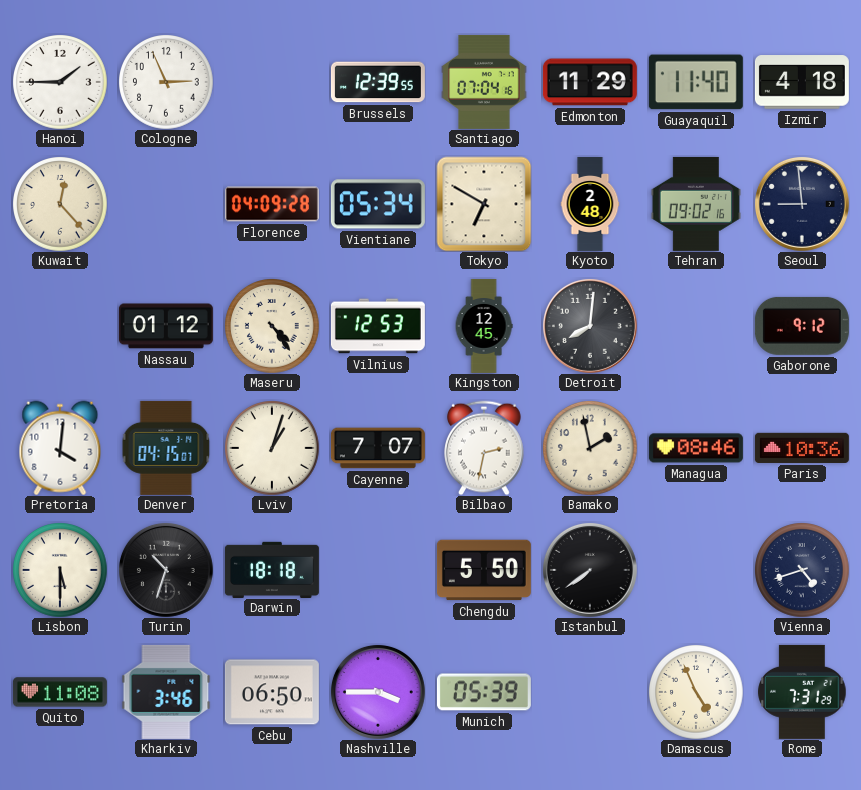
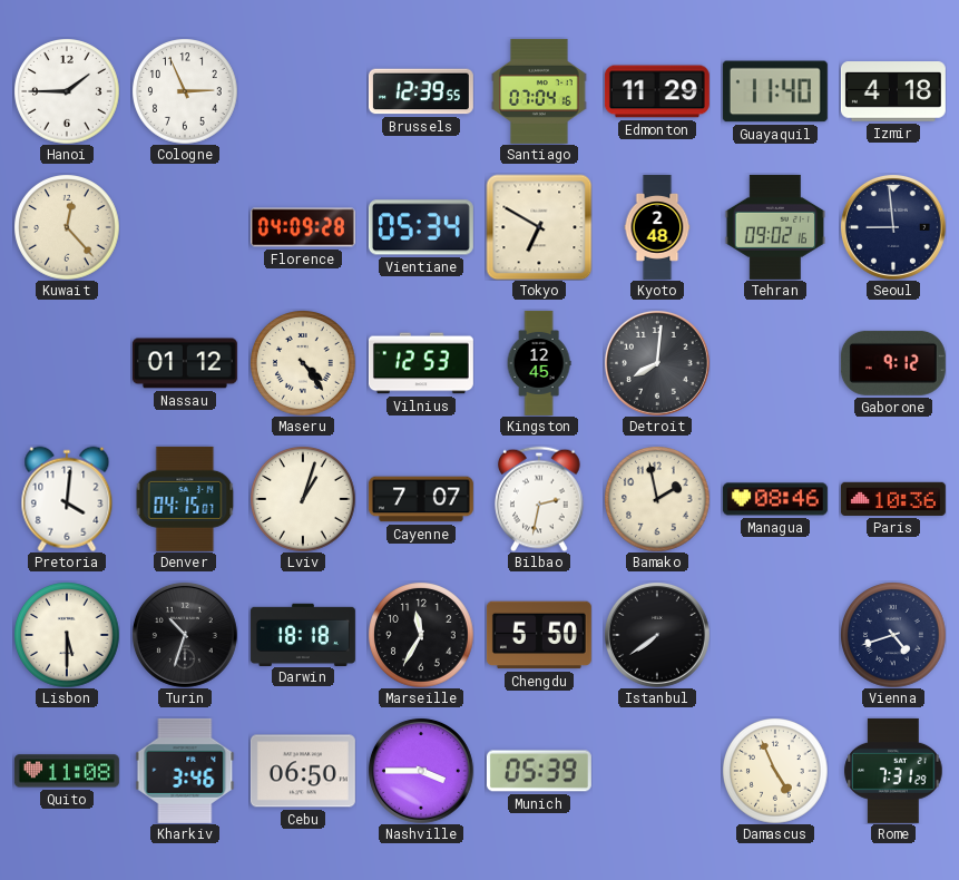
Marseille: none -> 11:35
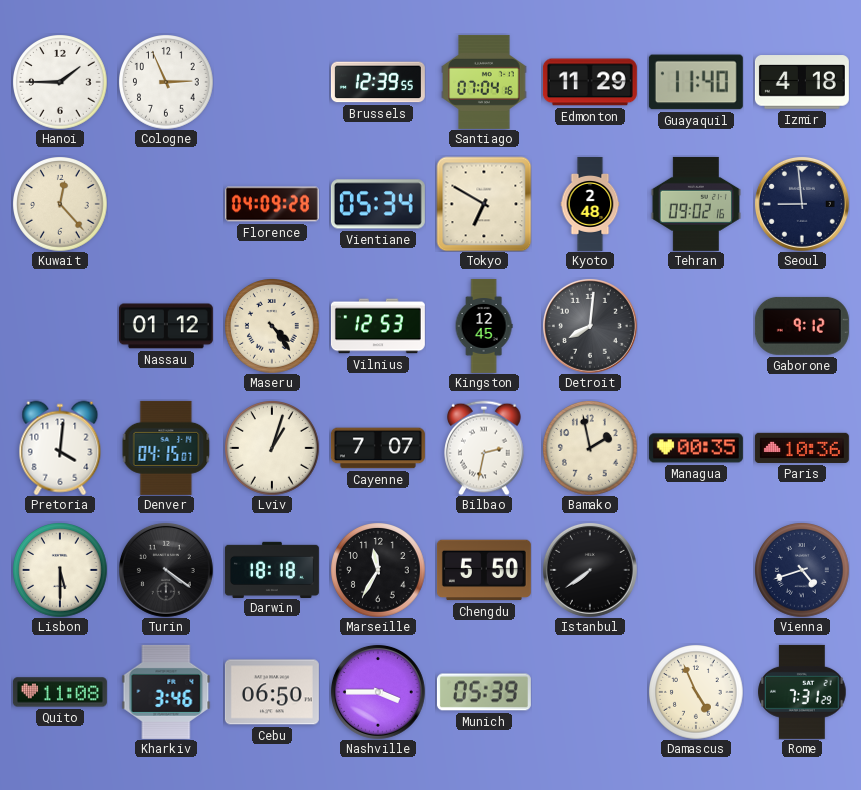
Managua: 08:46 -> 00:35
Turin: 10:33 -> 4:21
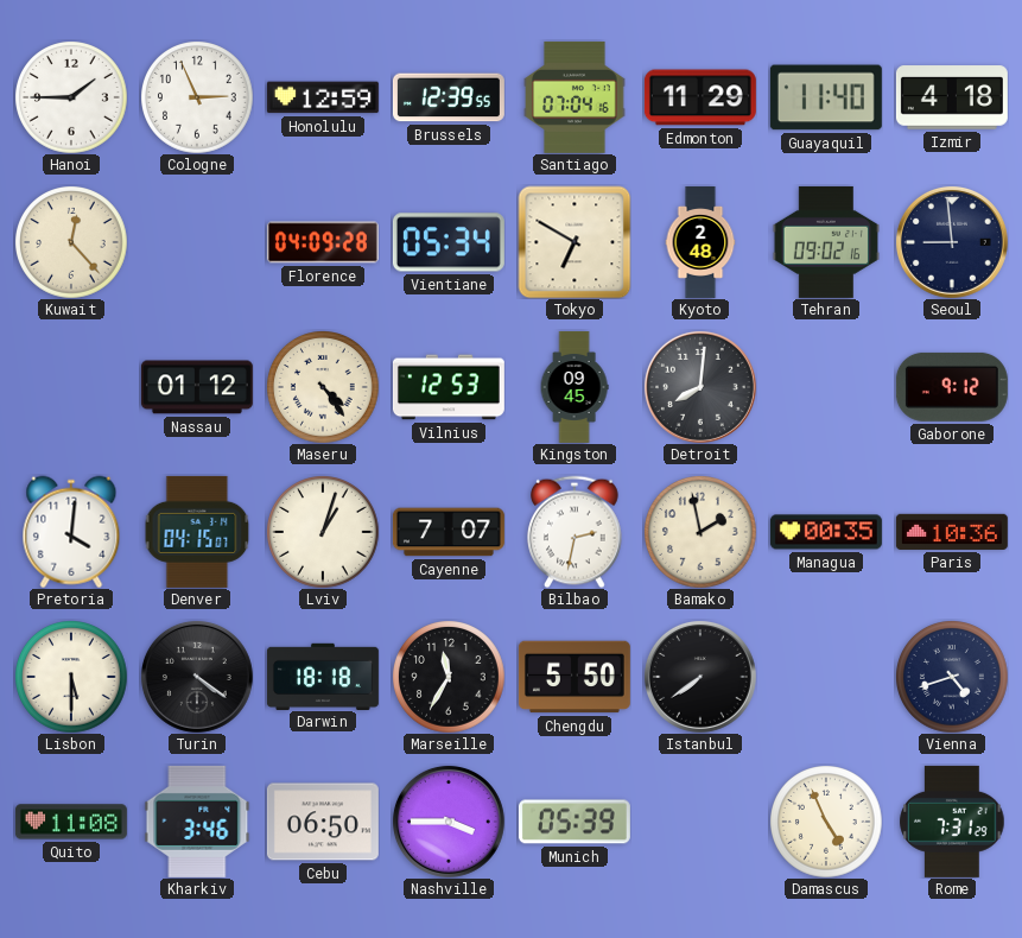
Honolulu: none -> 12:59
Kingston: 12:45 -> 09:45
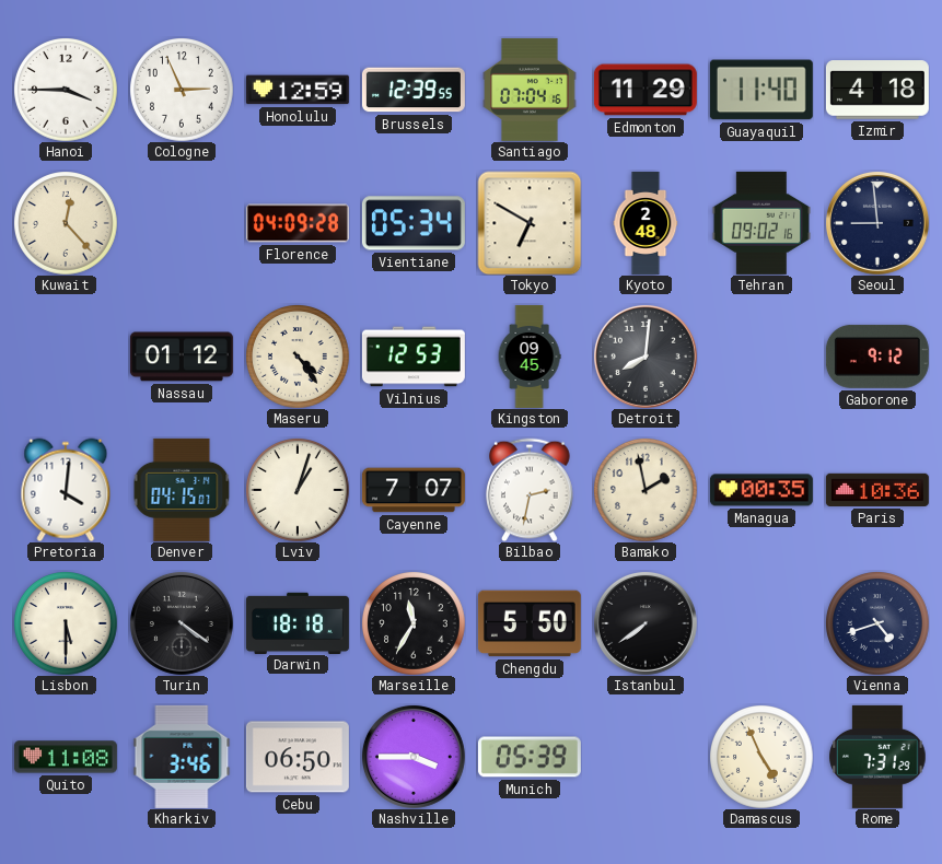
Hanoi: 1:45 -> 3:45
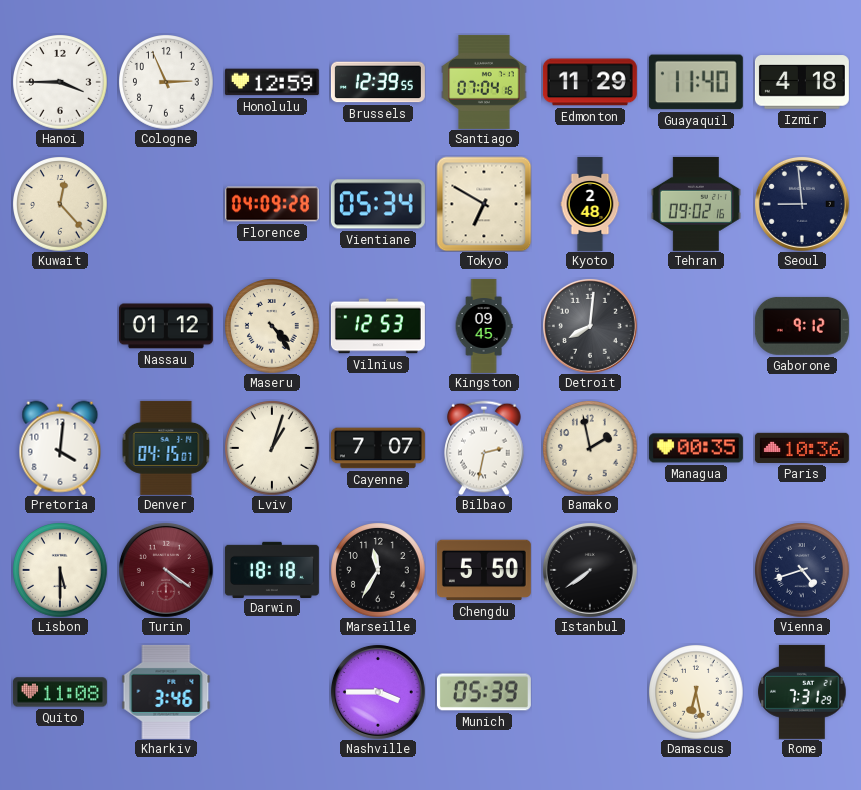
Turin dial: black -> burgundy
Cebu: 06:50 -> none
Damascus: 4:56 -> 6:28
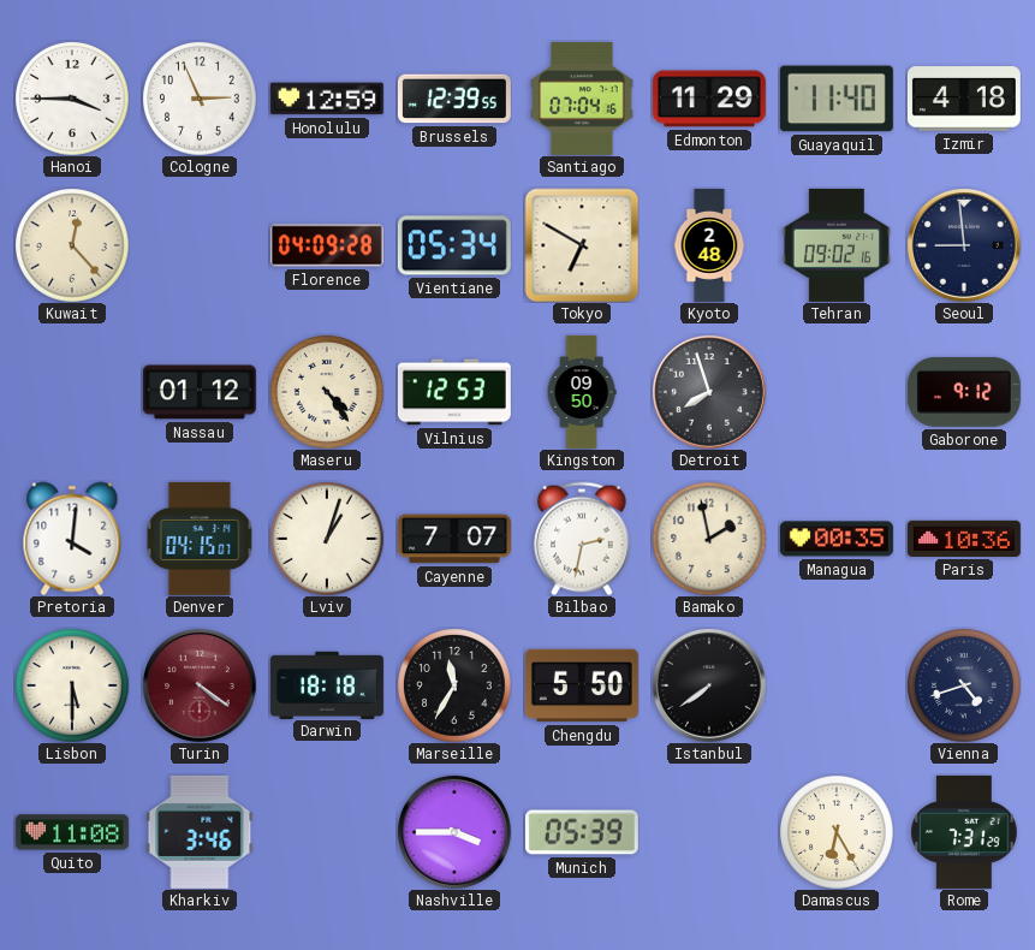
Kingston: 09:45 -> 09:50
Detroit: 8:01 -> 7:57
Damascus: 6:28 -> 6:25
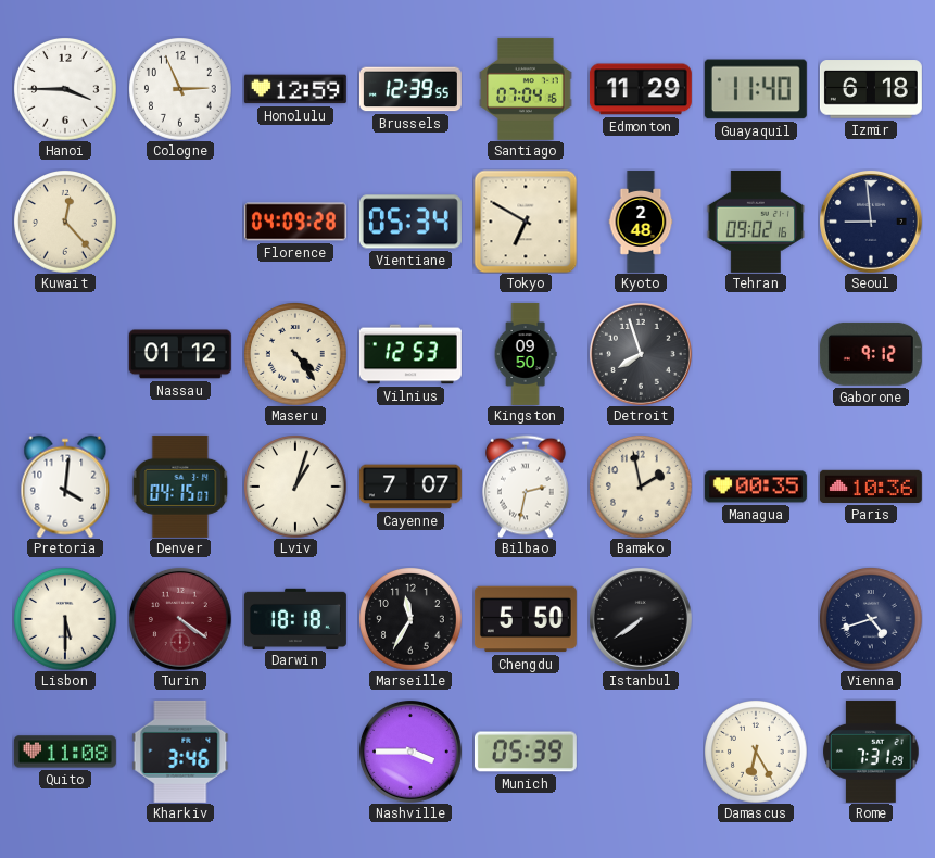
Izmir: 4:18 -> 6:18
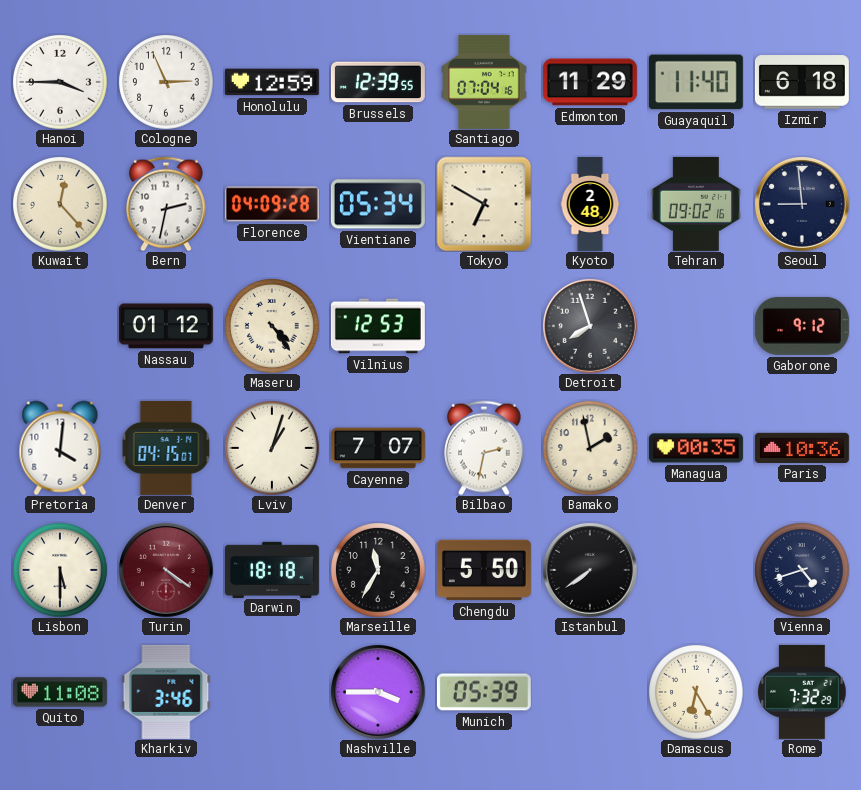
Bern: none -> 2:32
Kingston: 09:50 -> none
Rome: 7:31 -> 7:32
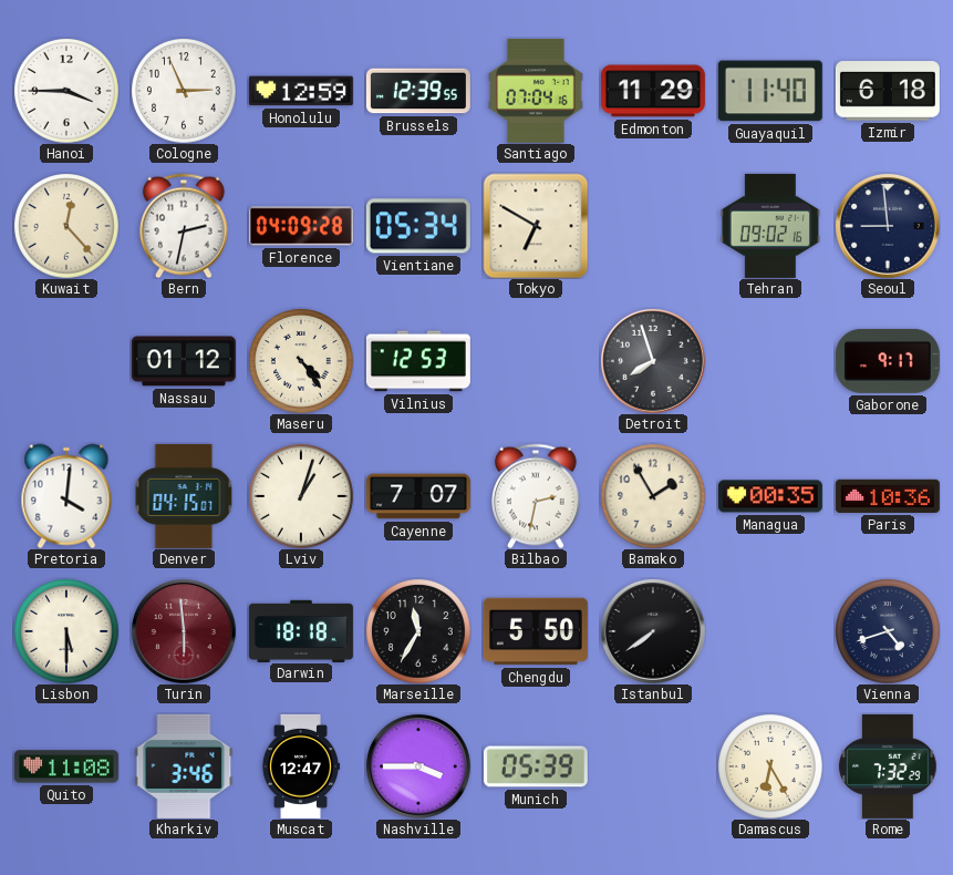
Kyoto: 2:48 -> none
Gaborone: 9:12 -> 9:17
Bamako: 1:58 -> 1:55
Turin: 4:21 -> 5:59
Muscat: none -> 12:47
